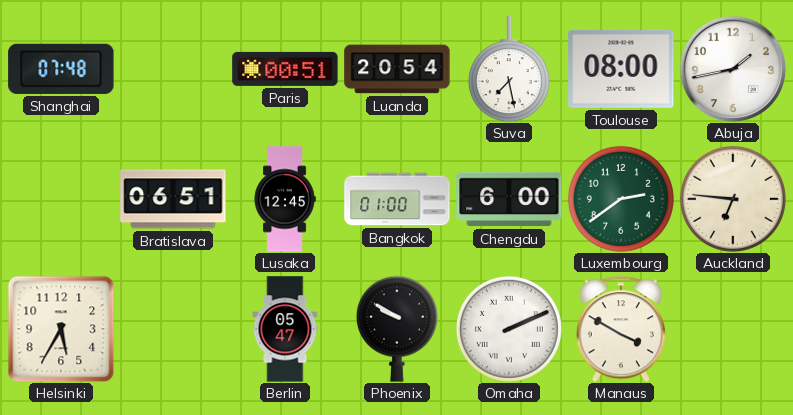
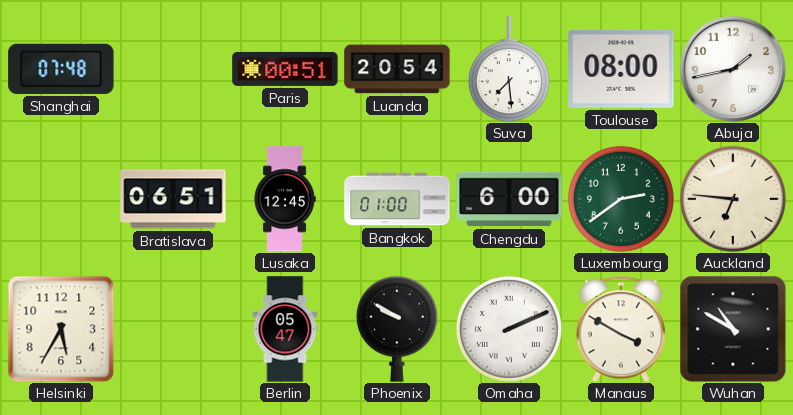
Suva: 7:28 -> 7:29
Wuhan: none -> 10:50
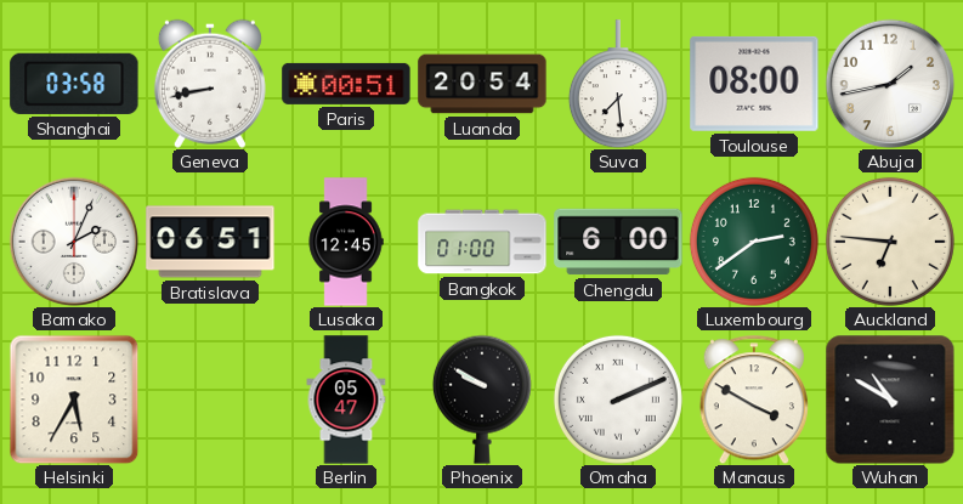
Shanghai: 07:48 -> 03:58
Geneva: none -> 8:43
Bamako: none -> 2:04
